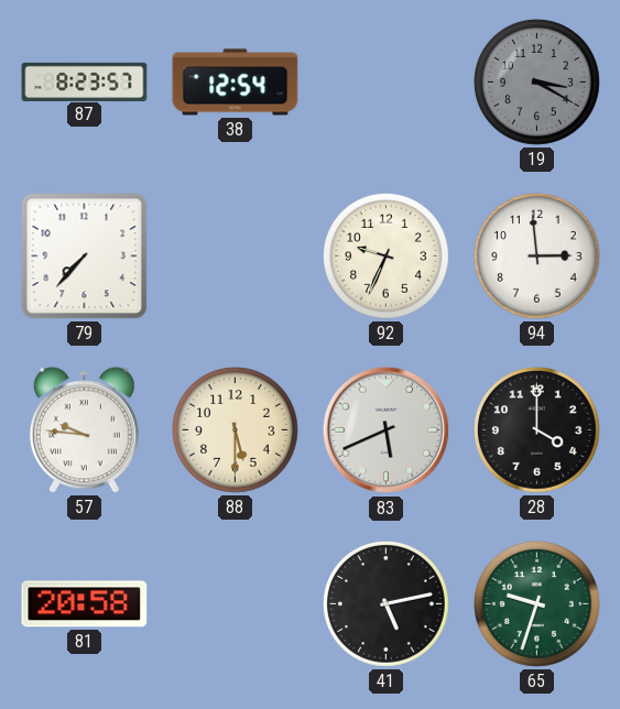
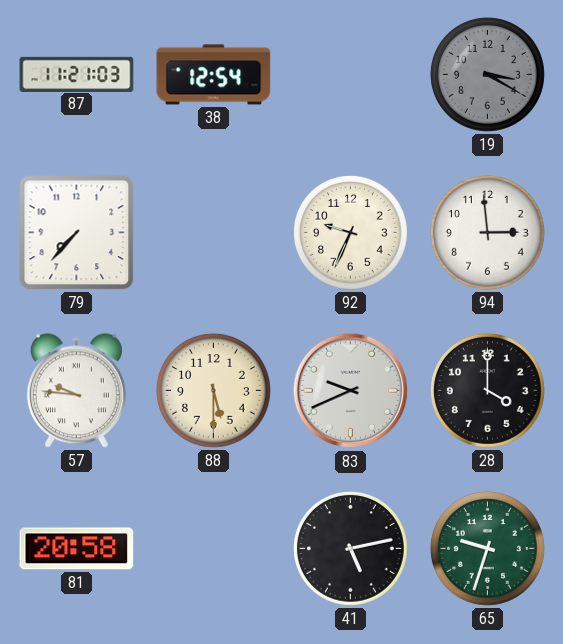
87: 8:23 -> 11:21
83: 5:41 -> 9:41
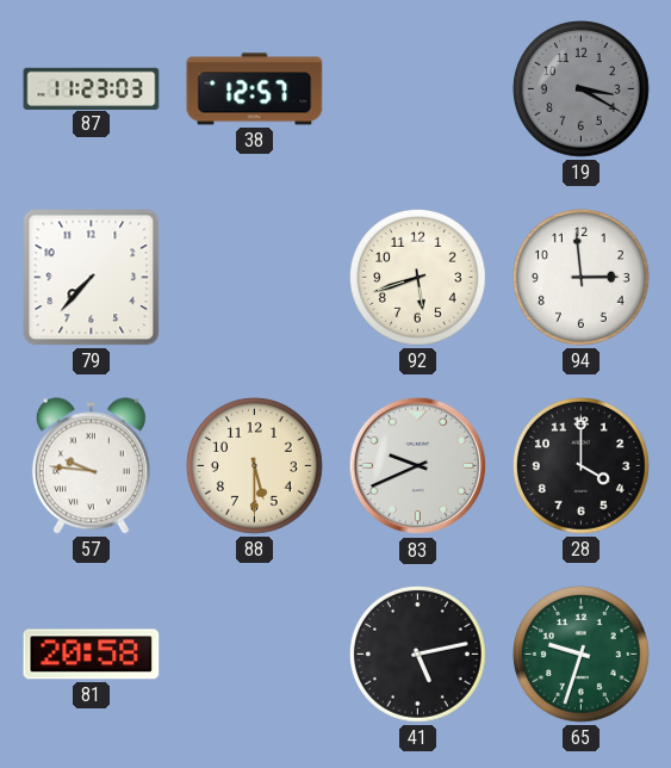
87: 11:21 -> 11:23
38: 12:54 -> 12:57
92: 9:34 -> 5:42
